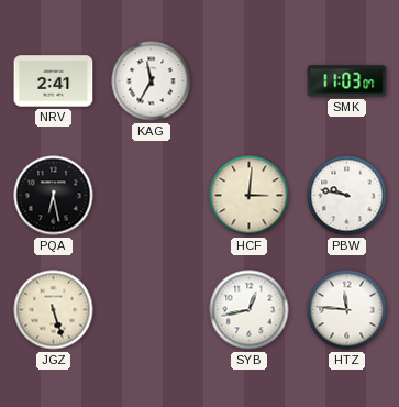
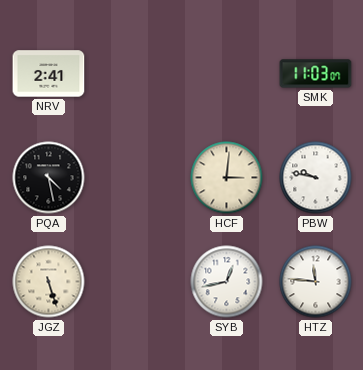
KAG: 11:35 -> none
PQA: 6:28 -> 4:28
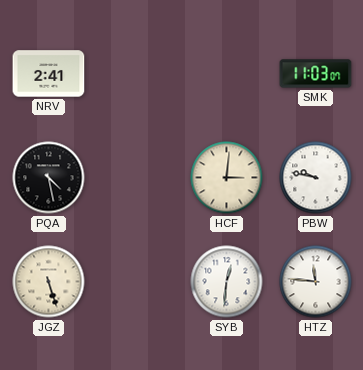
SYB: 12:43 -> 12:31
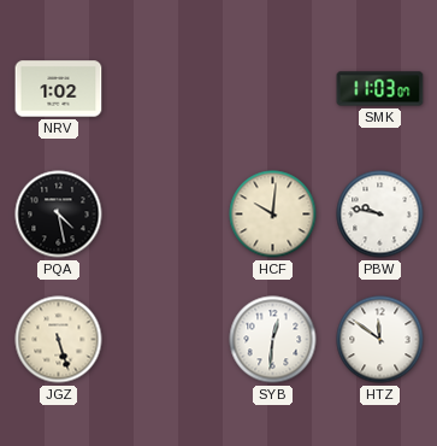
NRV: 2:41 -> 1:02
HCF: 3:01 -> 10:01
HTZ: 11:46 -> 11:51
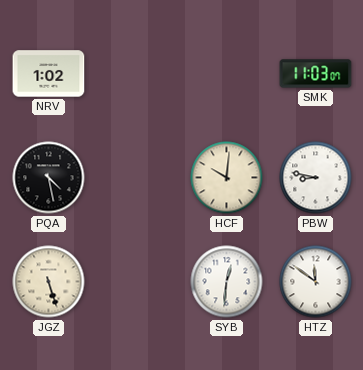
PBW: 9:47 -> 8:47
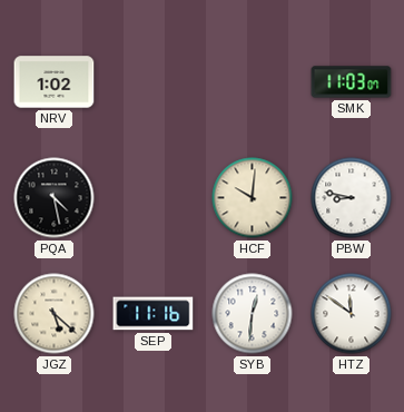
JGZ: 5:27 -> 5:22
SEP: none -> 11:16
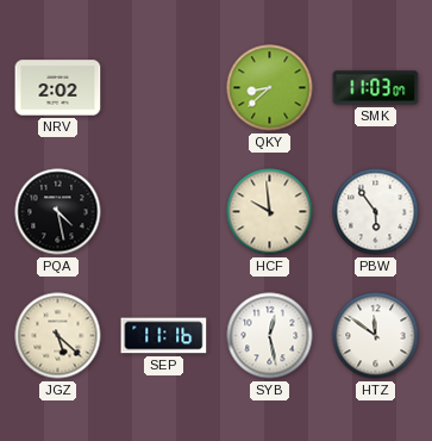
NRV: 1:02 -> 2:02
QKY: none -> 8:38
HCF: 10:01 -> 9:59
PBW: 8:47 -> 5:54
SYB: 12:31 -> 12:28
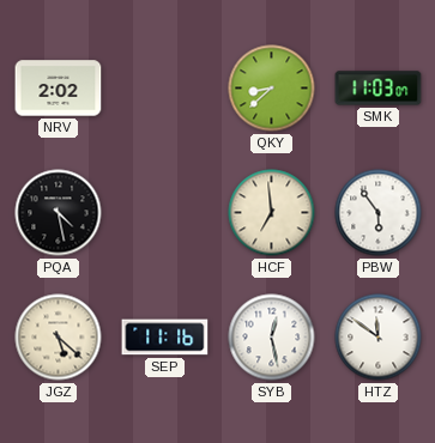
HCF: 9:59 -> 6:59
